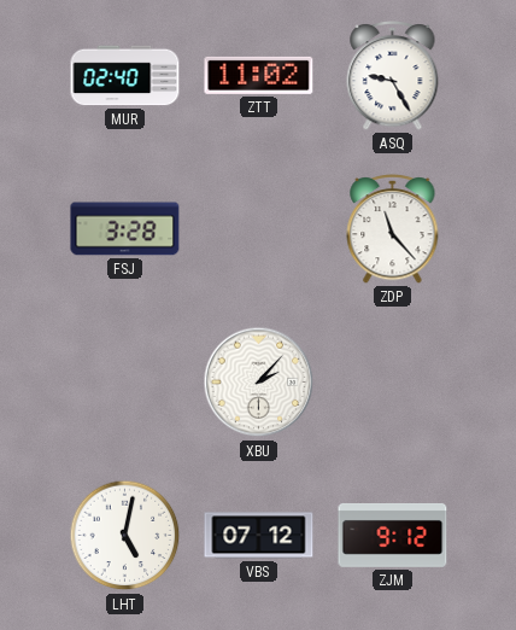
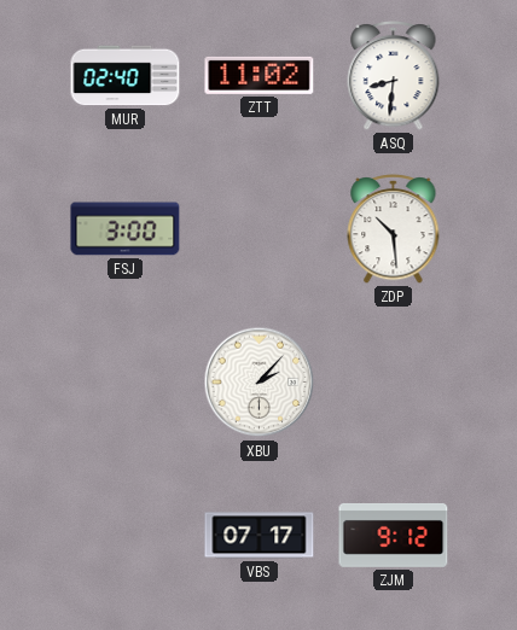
ASQ: 9:25 -> 8:31
FSJ: 3:28 -> 3:00
ZDP: 11:23 -> 10:29
LHT: 5:02 -> none
VBS: 07:12 -> 07:17
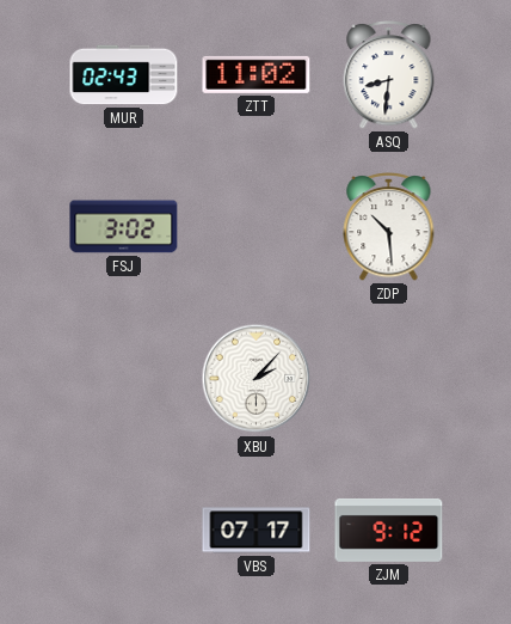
MUR: 02:40 -> 02:43
FSJ: 3:00 -> 3:02
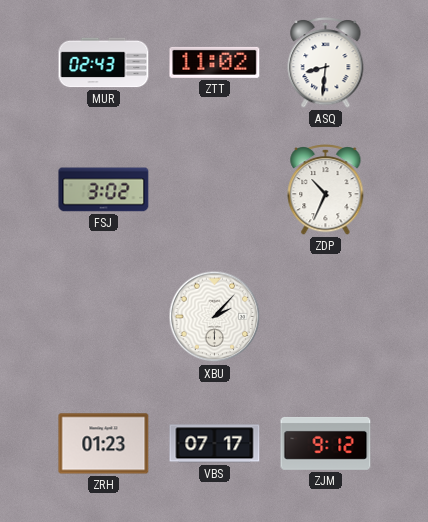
ZDP: 10:29 -> 10:34
ZRH: none -> 01:23
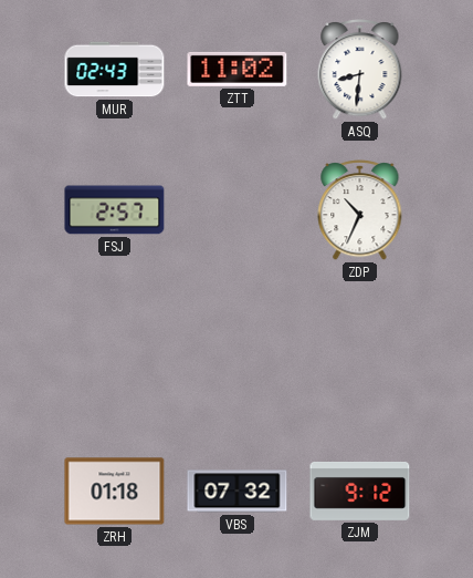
FSJ: 3:02 -> 2:57
XBU: 2:07 -> none
ZRH: 01:23 -> 01:18
VBS: 07:17 -> 07:32
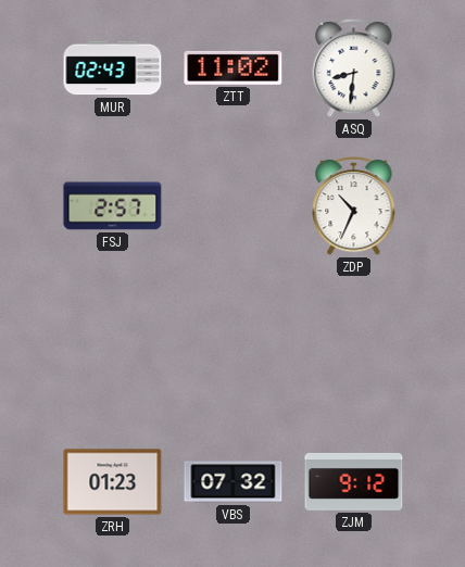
ZRH: 01:18 -> 01:23
